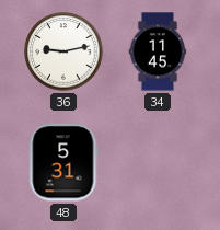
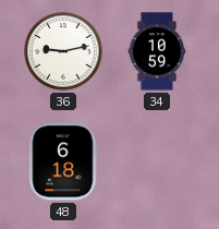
34: 11:45 -> 10:59
48: 5:31 -> 6:18
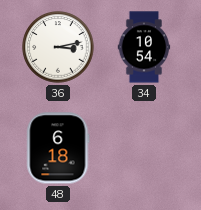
36: 9:13 -> 3:13
34: 10:59 -> 10:54
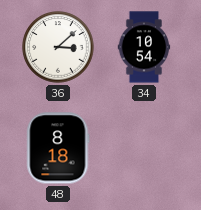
36: 3:13 -> 3:08
48: 6:18 -> 8:18
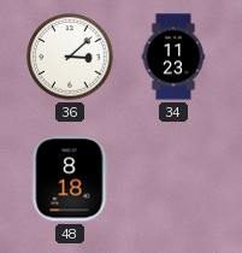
34: 10:54 -> 11:23
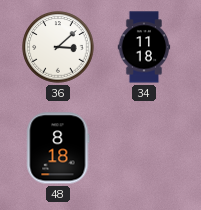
34: 11:23 -> 11:18
